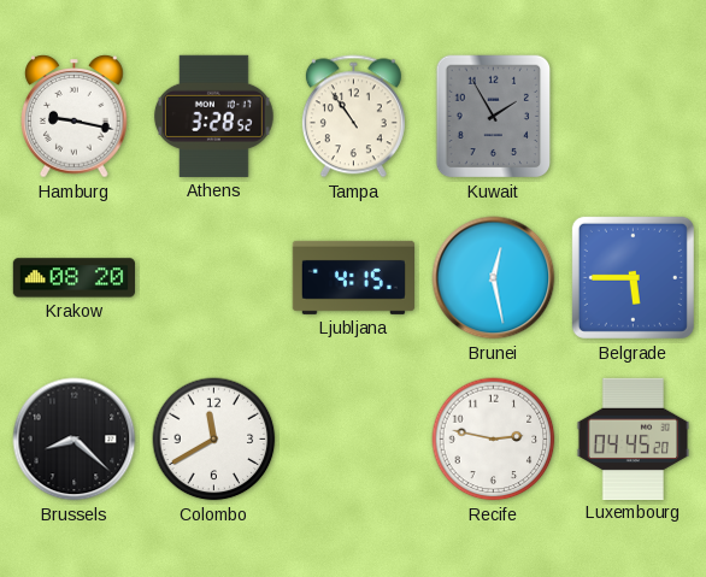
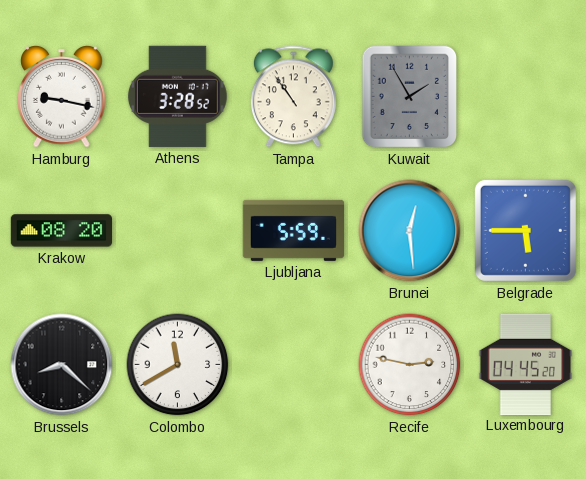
Ljubljana: 4:15 -> 5:59
Brunei: 12:28 -> 12:29
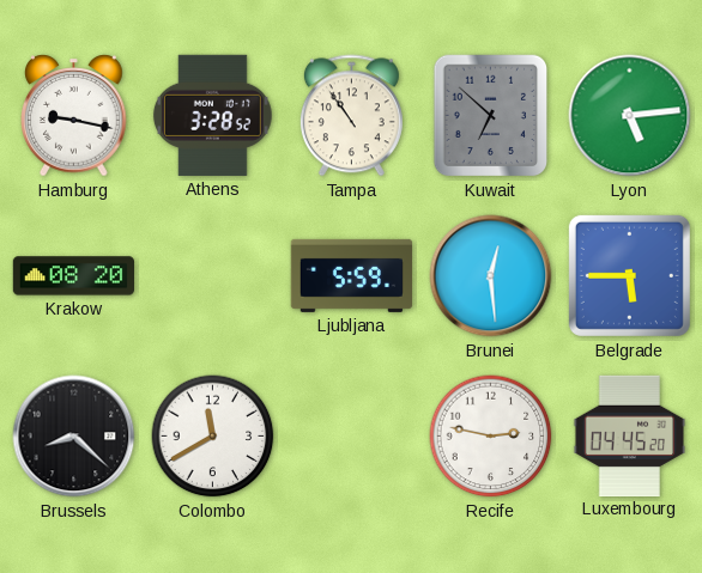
Kuwait: 1:55 -> 6:52
Lyon: none -> 5:14
